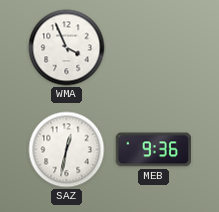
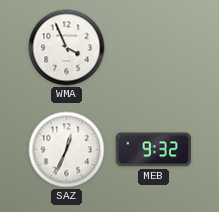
SAZ: 12:32 -> 12:34
MEB: 9:36 -> 9:32
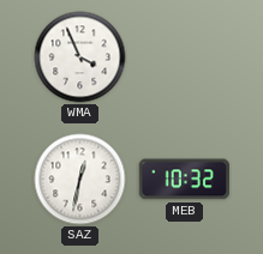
SAZ: 12:34 -> 12:32
MEB: 9:32 -> 10:32
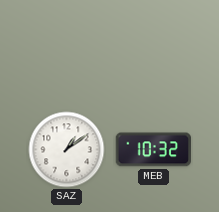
WMA: 3:56 -> none
SAZ: 12:32 -> 1:09
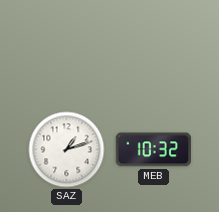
SAZ: 1:09 -> 1:12
